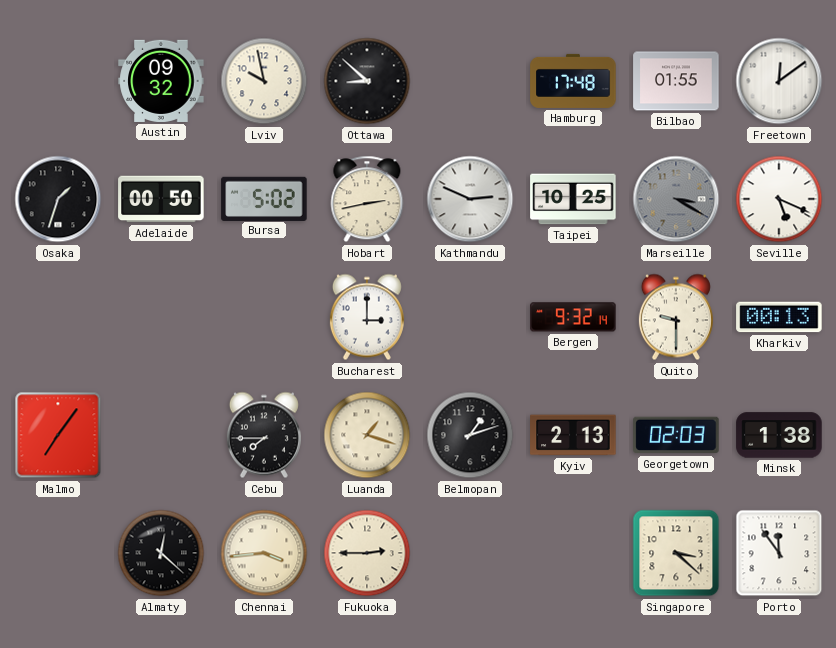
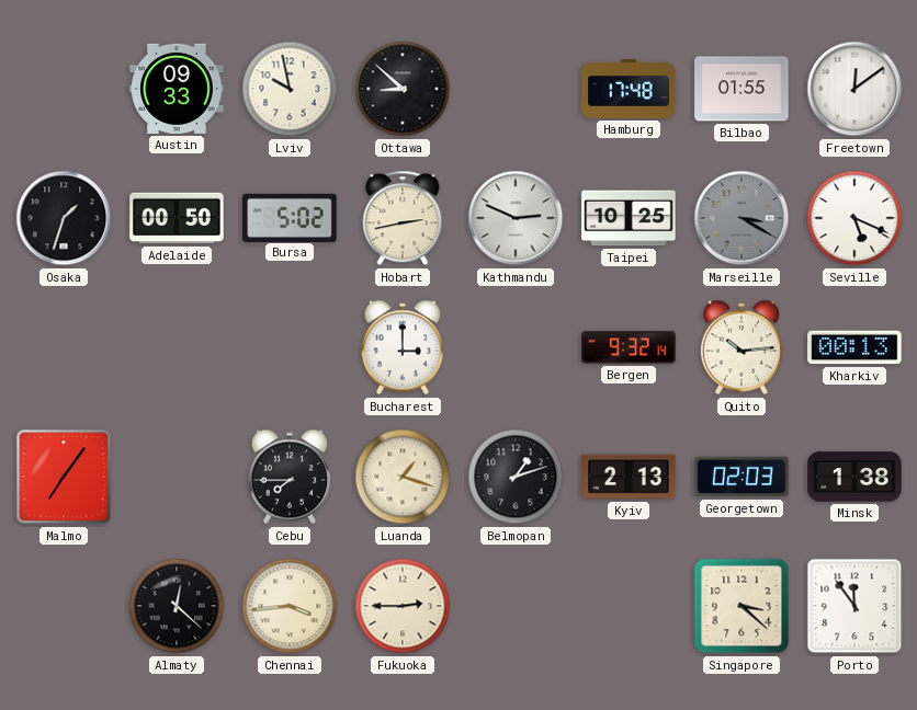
Austin: 09:32 -> 09:33
Quito: 9:30 -> 10:14
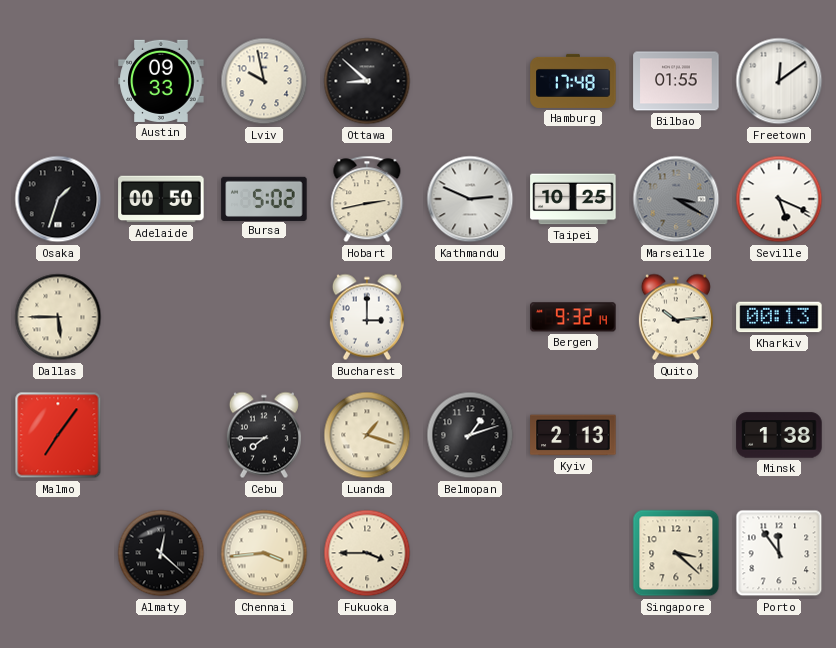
Dallas: none -> 5:45
Georgetown: 02:03 -> none
Fukuoka: 2:45 -> 3:45
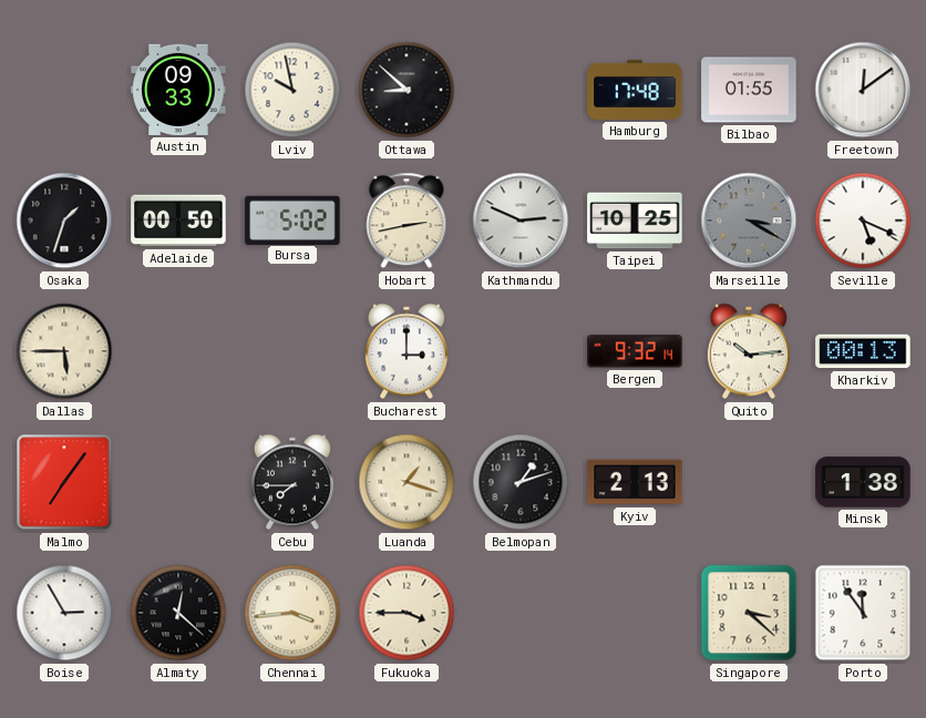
Boise: none -> 2:55
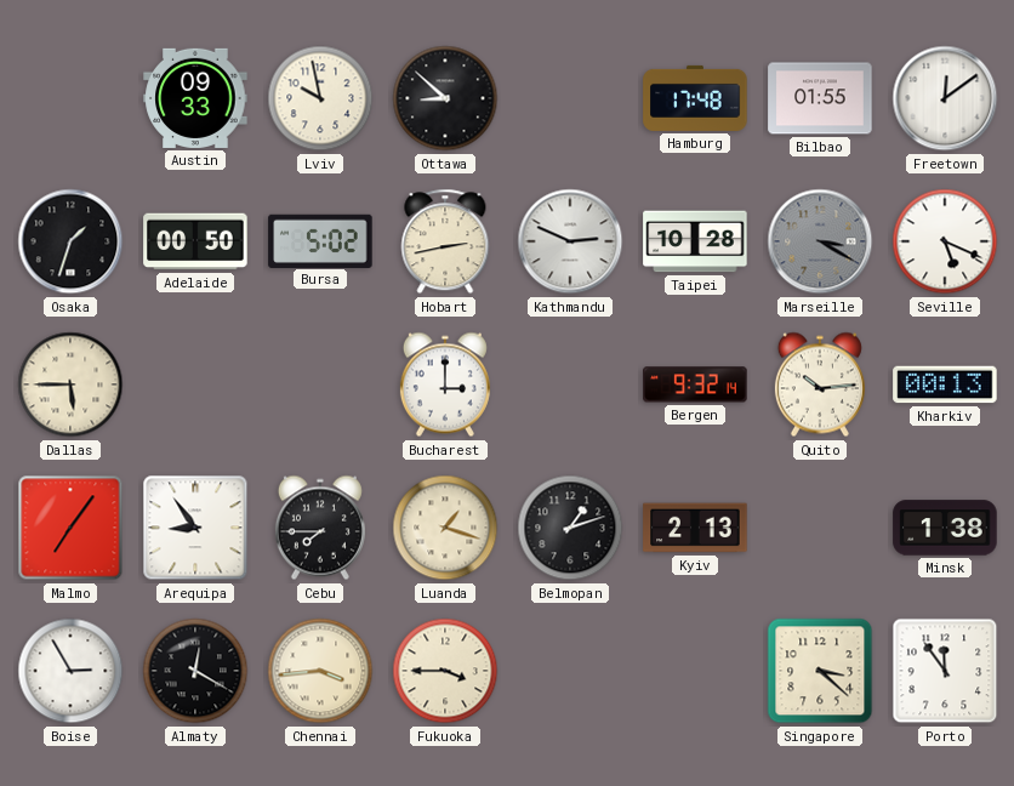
Taipei: 10:25 -> 10:28
Arequipa: none -> 8:54
Almaty: 12:22 -> 12:20
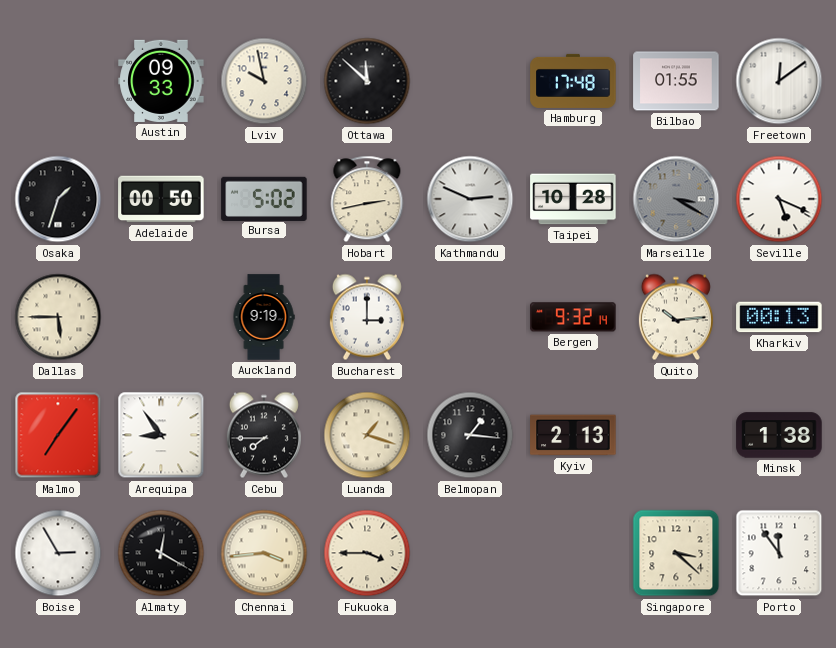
Ottawa: 8:52 -> 11:52
Auckland: none -> 9:19
Belmopan: 1:12 -> 1:16
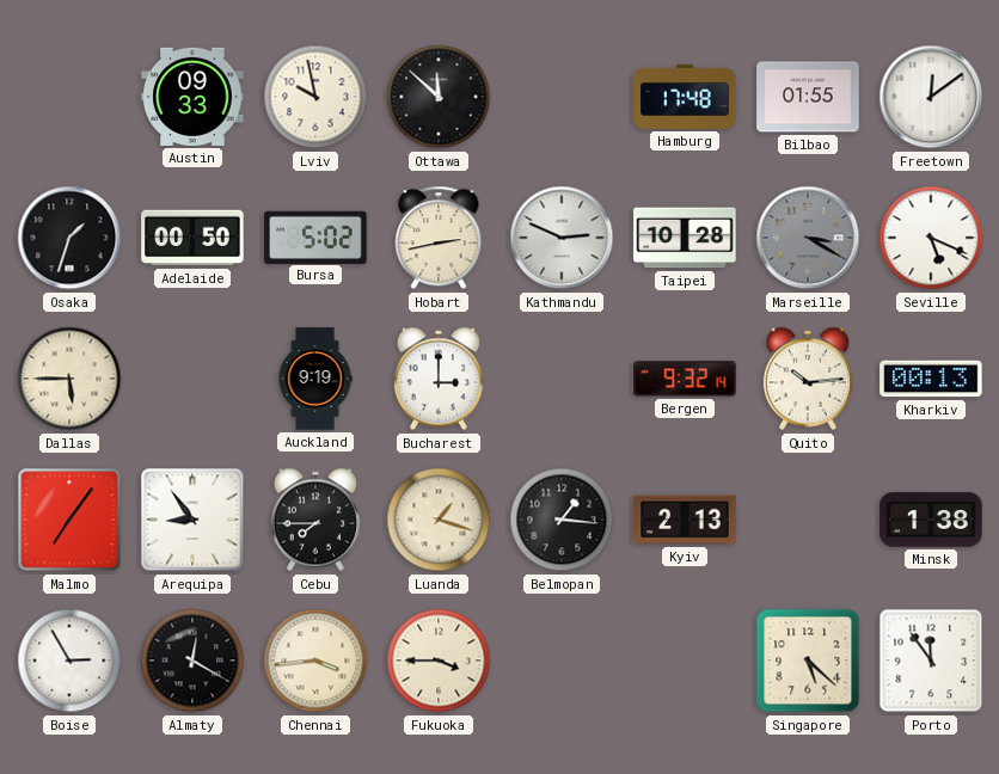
Singapore: 3:22 -> 5:22
